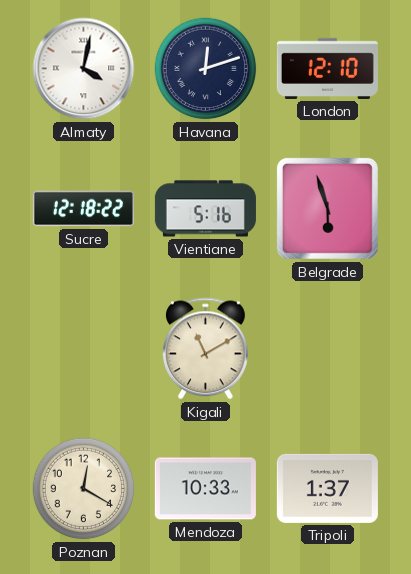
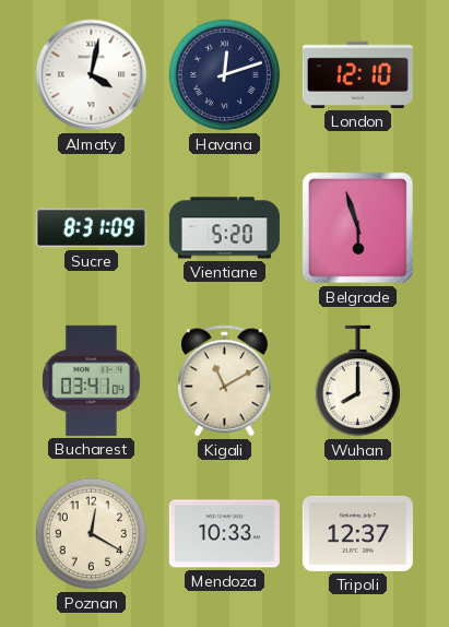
Sucre: 12:18 -> 8:31
Vientiane: 5:16 -> 5:20
Bucharest: none -> 03:41
Wuhan: none -> 8:00
Tripoli: 1:37 -> 12:37
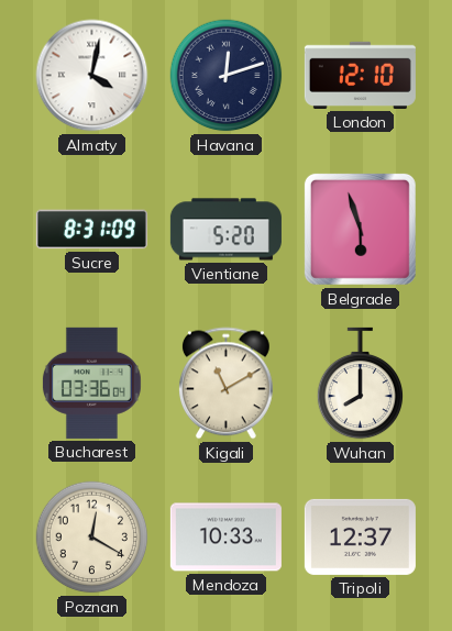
Bucharest: 03:41 -> 03:36
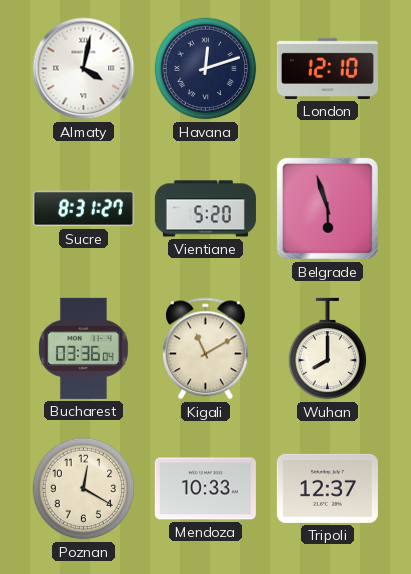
Sucre: 8:31:09 -> 8:31:27
